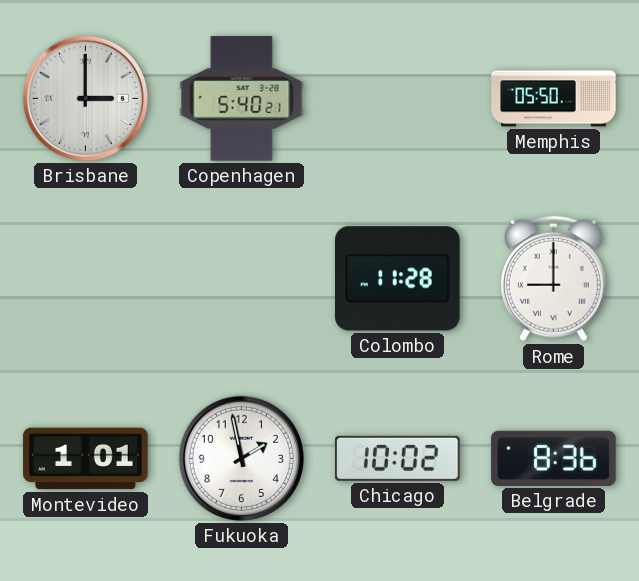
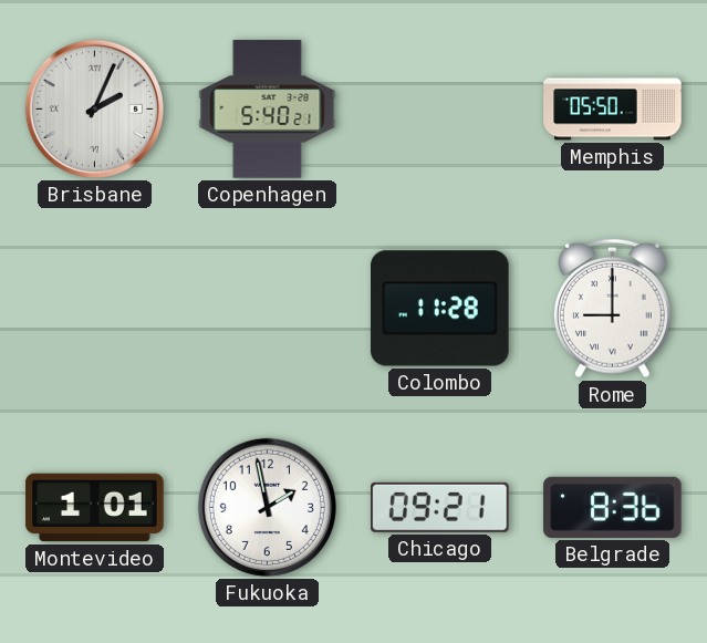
Brisbane: 3:00 -> 2:04
Chicago: 10:02 -> 09:21
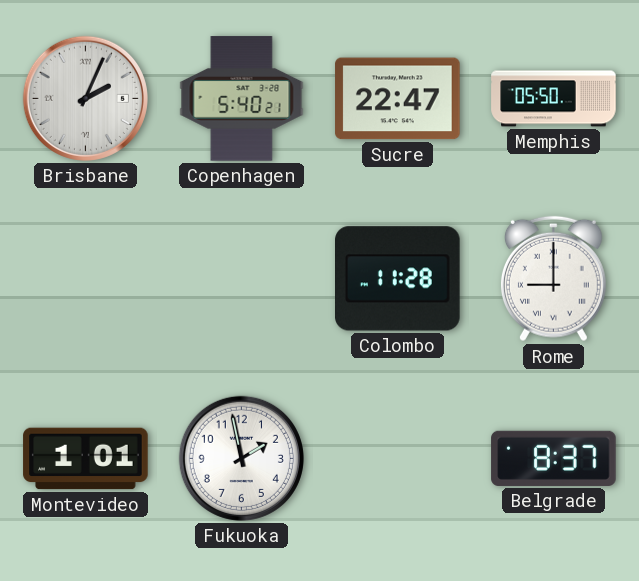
Sucre: none -> 22:47
Chicago: 09:21 -> none
Belgrade: 8:36 -> 8:37
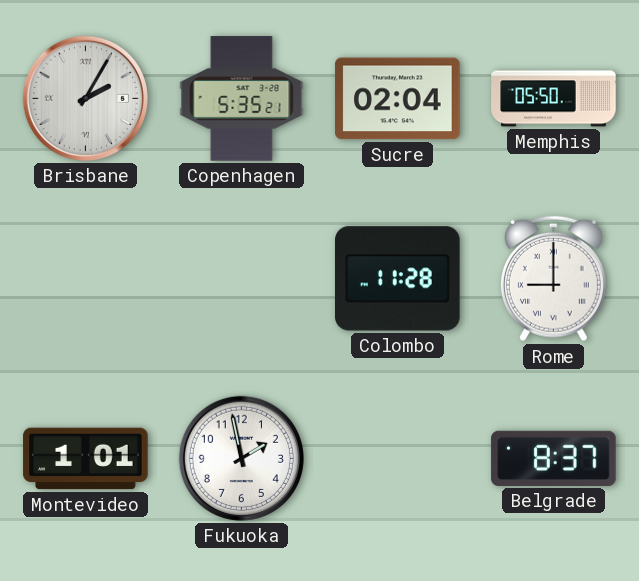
Brisbane: 2:04 -> 2:05
Copenhagen: 5:40 -> 5:35
Sucre: 22:47 -> 02:04
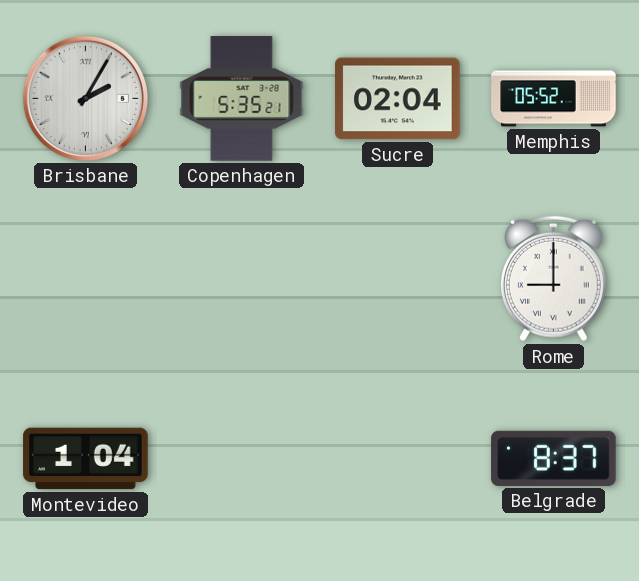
Memphis: 05:50 -> 05:52
Colombo: 11:28 -> none
Montevideo: 1:01 -> 1:04
Fukuoka: 1:58 -> none
